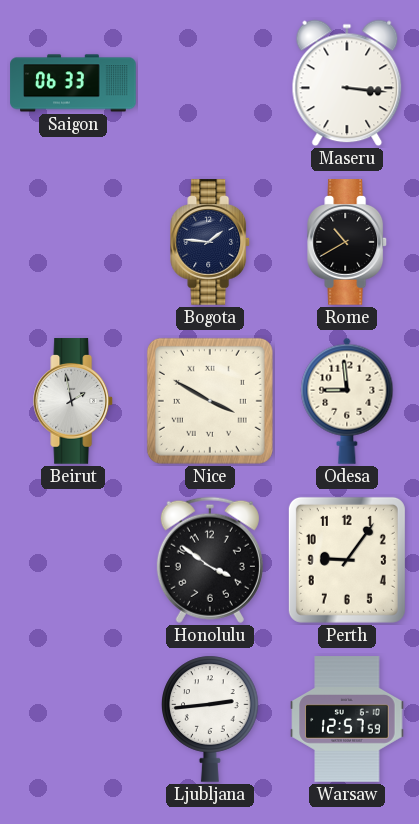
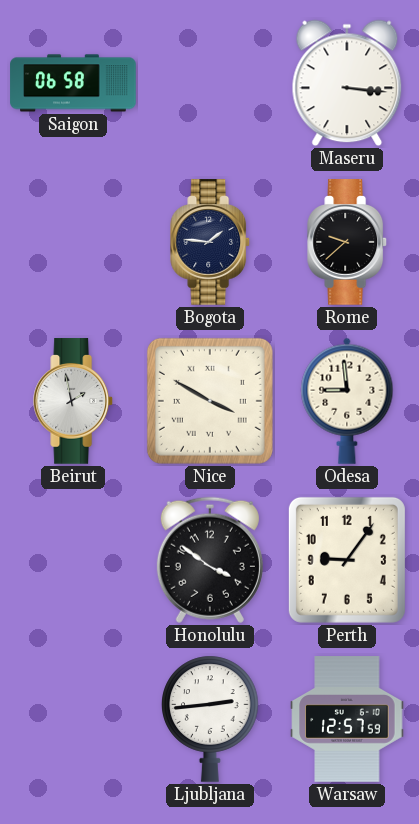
Saigon: 06:33 -> 06:58
Rome: 10:40 -> 9:38
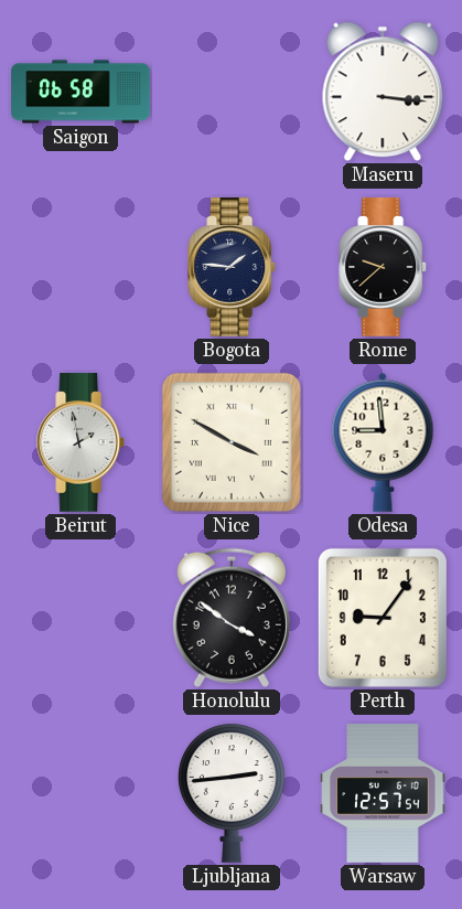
Warsaw: 12:57:59 -> 12:57:54
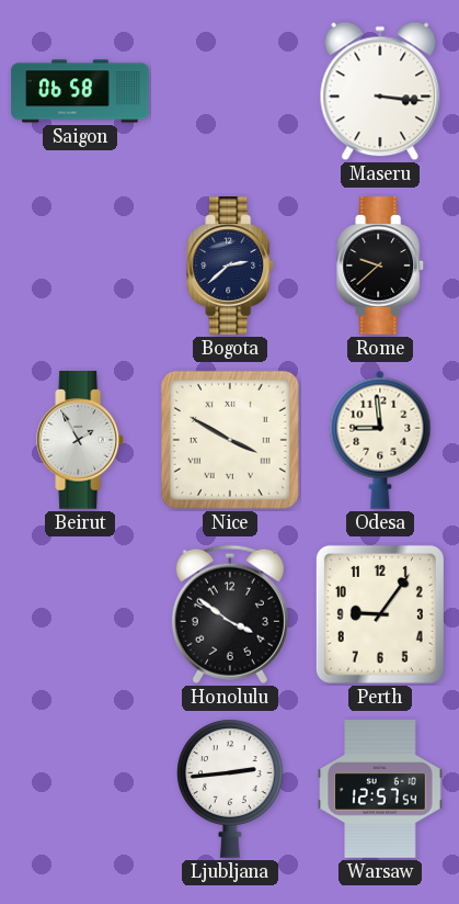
Bogota: 1:46 -> 2:38
Beirut: 1:58 -> 1:55
